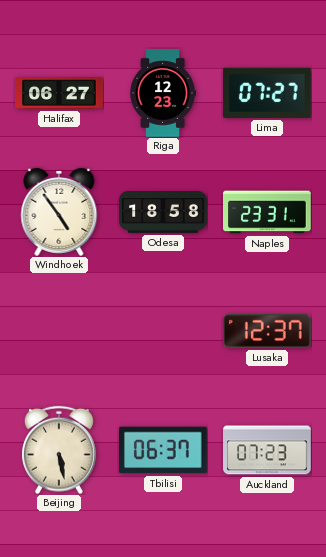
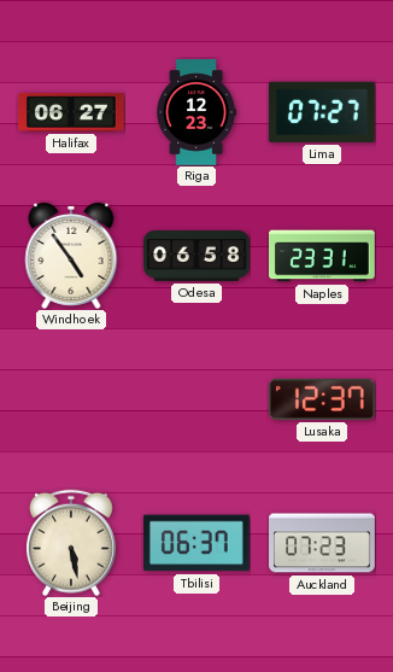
Odesa: 18:58 -> 06:58
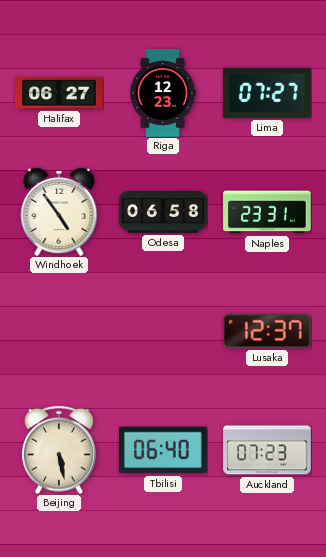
Tbilisi: 06:37 -> 06:40
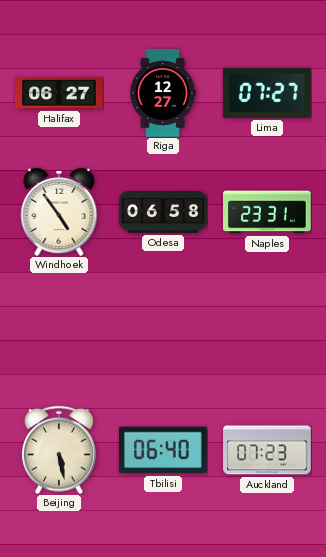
Riga: 12:23 -> 12:27
Lusaka: 12:37 -> none
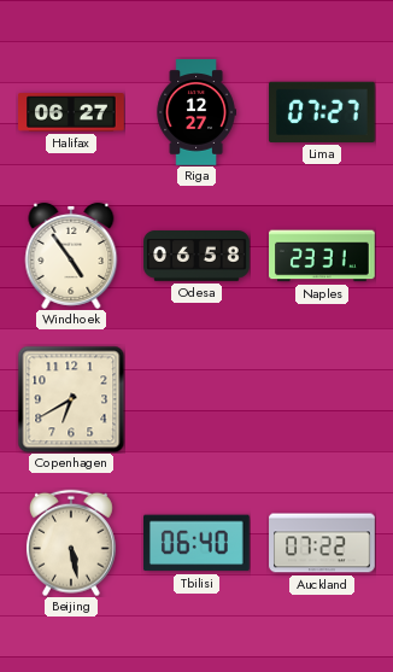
Copenhagen: none -> 6:40
Auckland: 07:23 -> 07:22
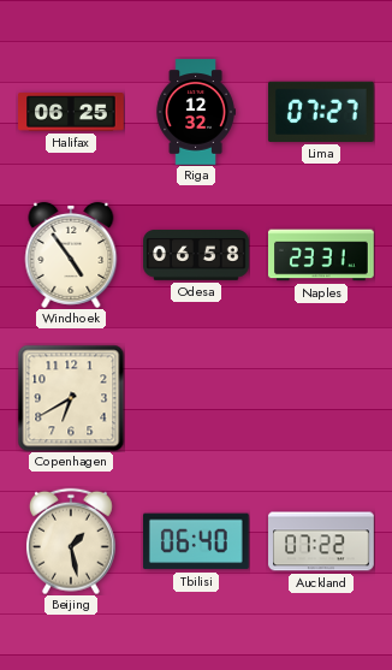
Halifax: 06:27 -> 06:25
Riga: 12:27 -> 12:32
Beijing: 5:28 -> 1:28
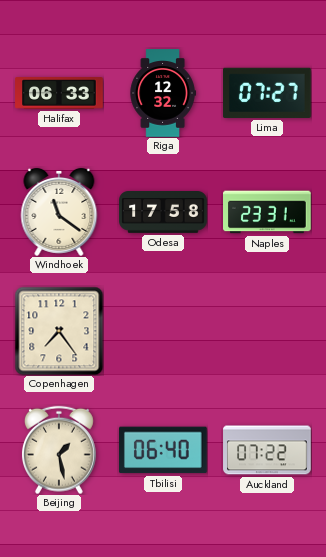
Halifax: 06:25 -> 06:33
Windhoek: 4:54 -> 11:21
Odesa: 06:58 -> 17:58
Copenhagen: 6:40 -> 7:24
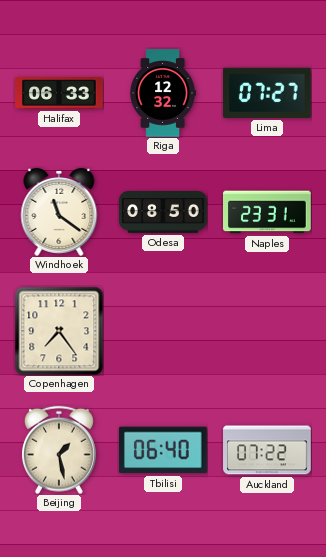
Odesa: 17:58 -> 08:50
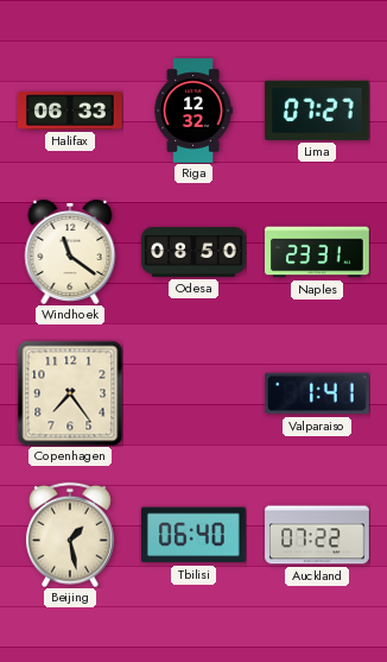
Valparaiso: none -> 1:41
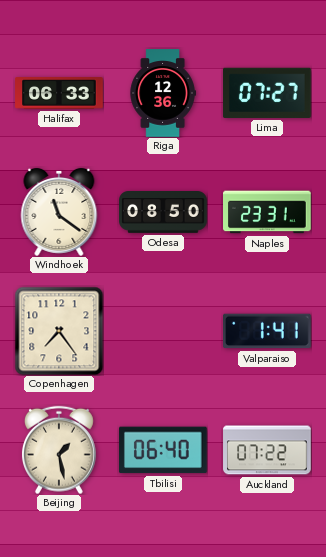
Riga: 12:32 -> 12:36
